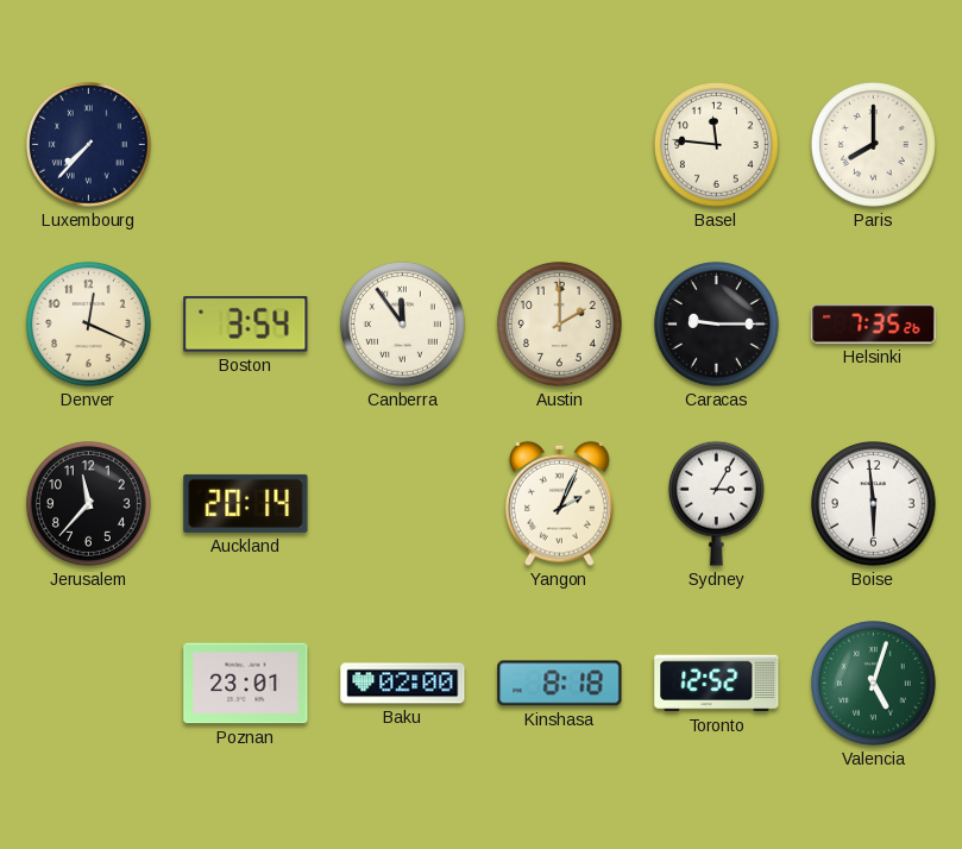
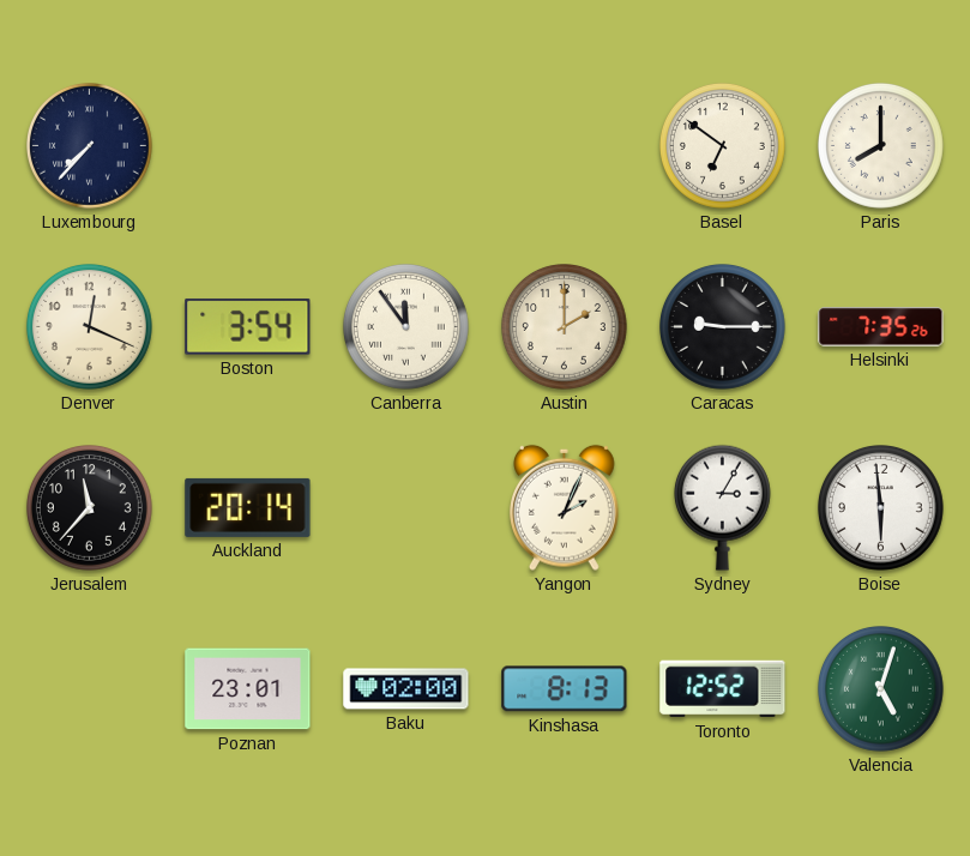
Basel: 11:46 -> 6:51
Kinshasa: 8:18 -> 8:13
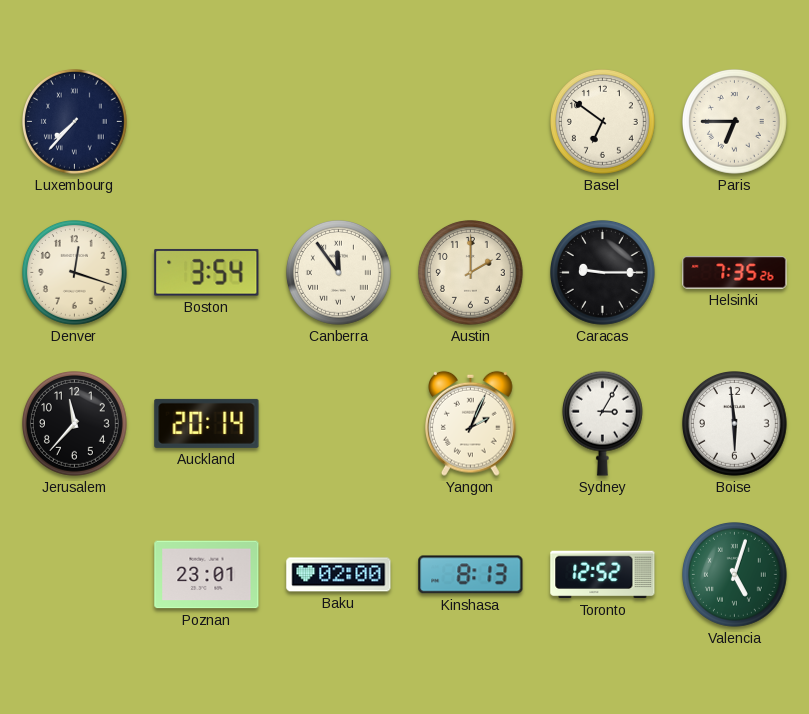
Paris: 8:00 -> 6:45
Denver: 12:19 -> 12:18
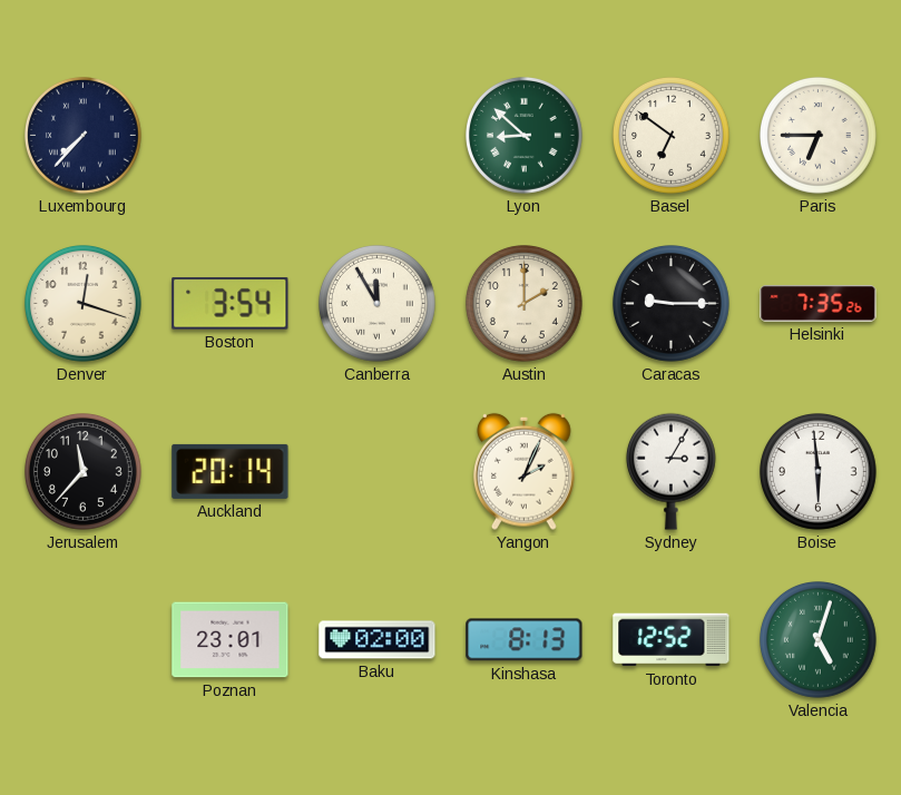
Lyon: none -> 8:52
Canberra: 11:54 -> 11:55
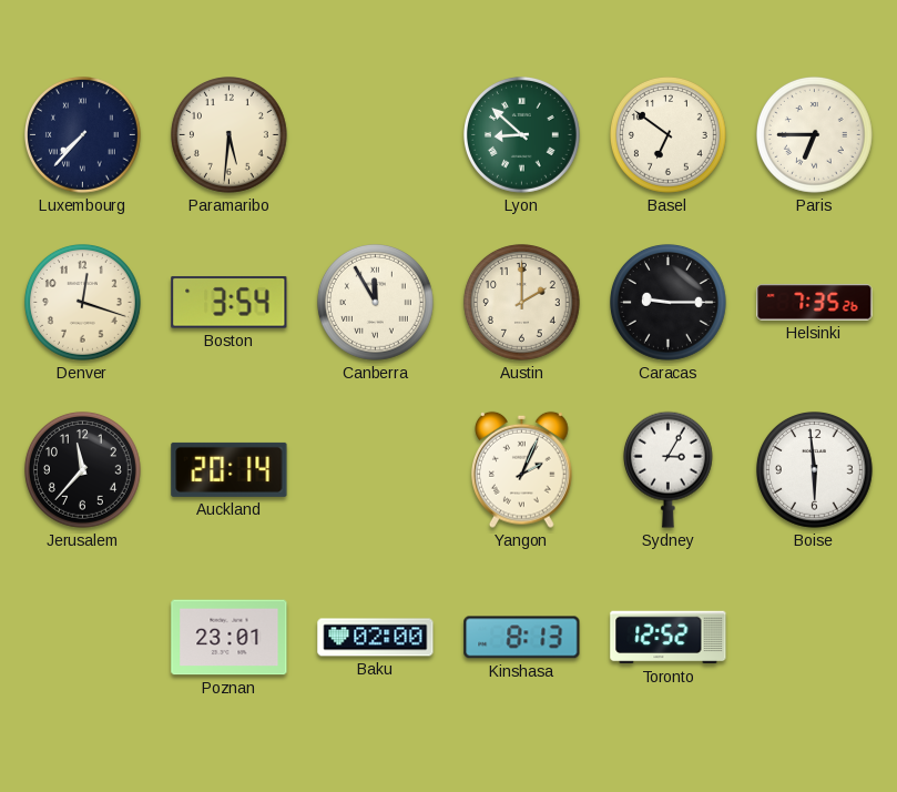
Paramaribo: none -> 5:31
Valencia: 5:03 -> none
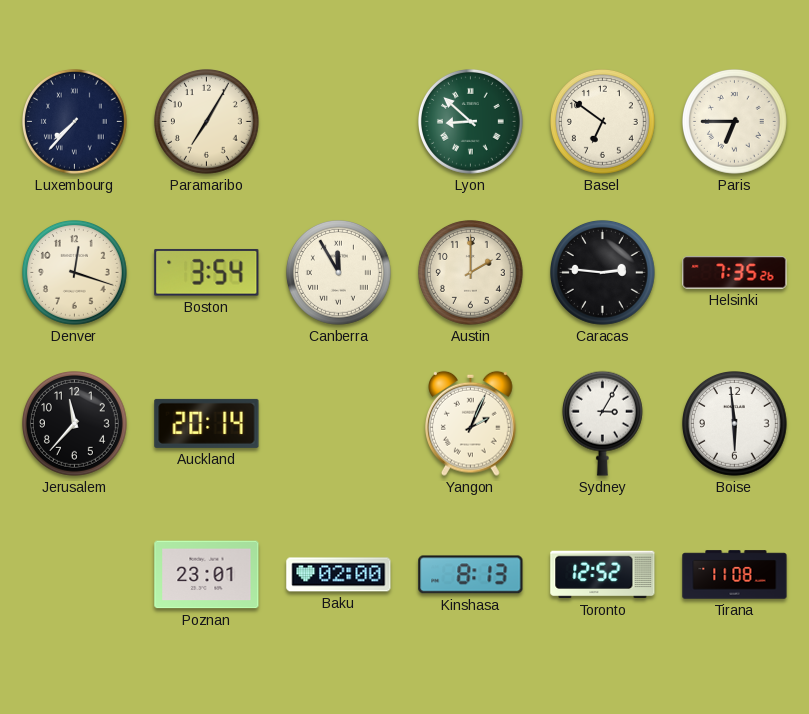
Paramaribo: 5:31 -> 7:05
Caracas: 9:15 -> 2:46
Tirana: none -> 11:08
